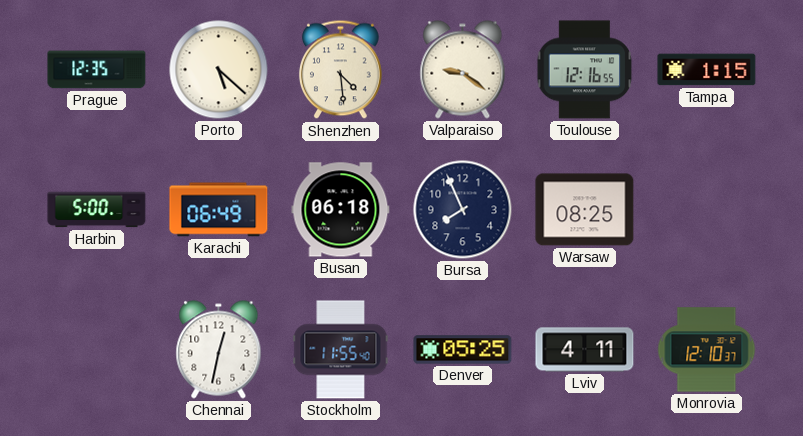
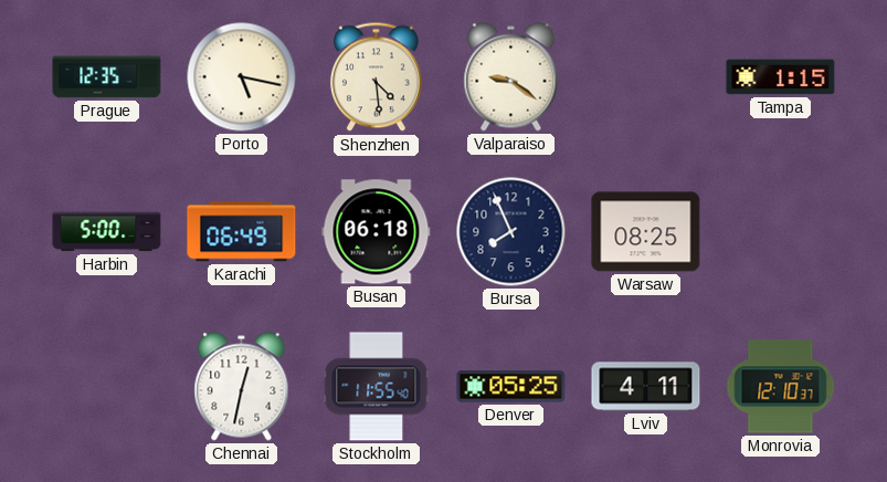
Porto: 5:22 -> 5:17
Toulouse: 12:16 -> none
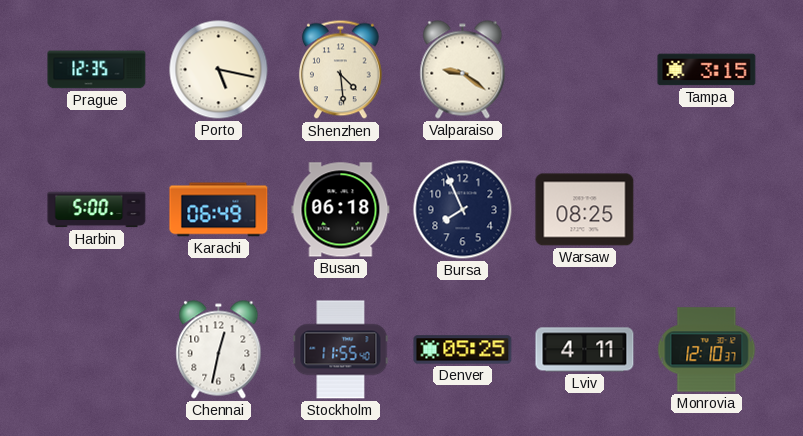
Tampa: 1:15 -> 3:15
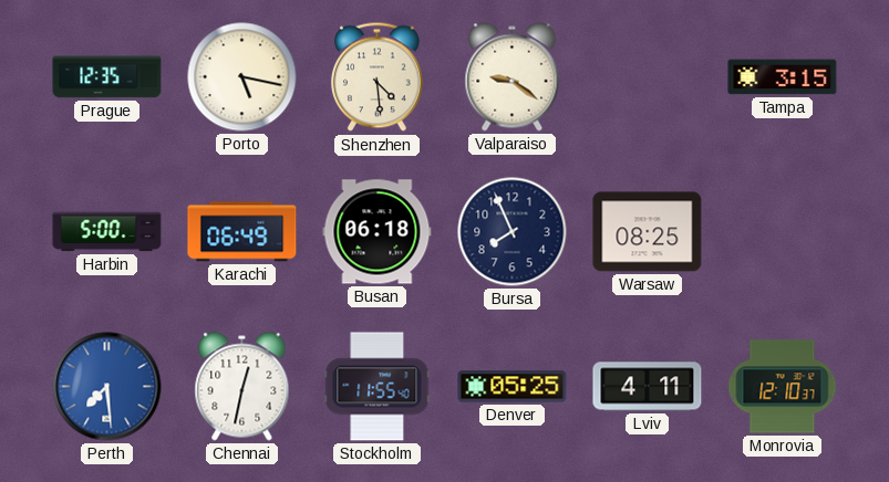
Perth: none -> 7:29
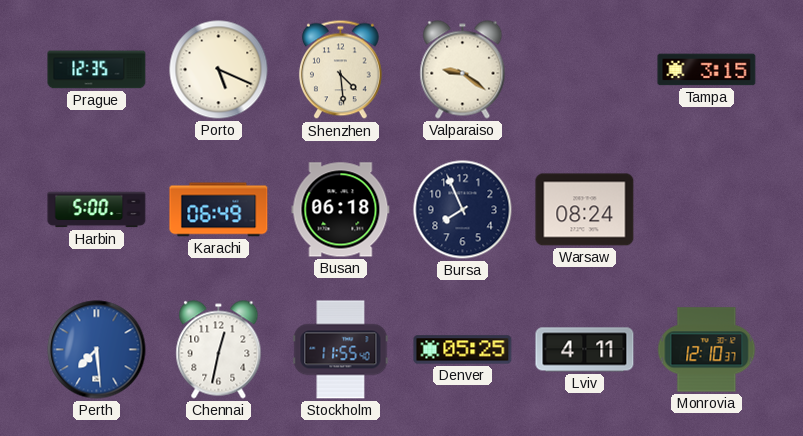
Porto: 5:17 -> 5:19
Warsaw: 08:25 -> 08:24
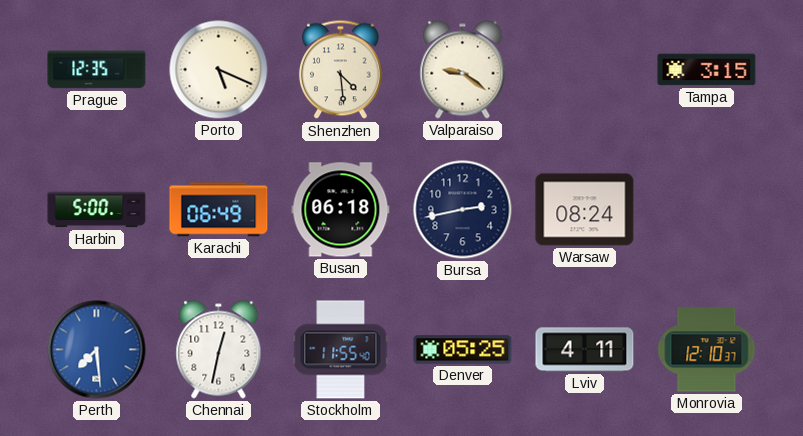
Bursa: 7:56 -> 2:43
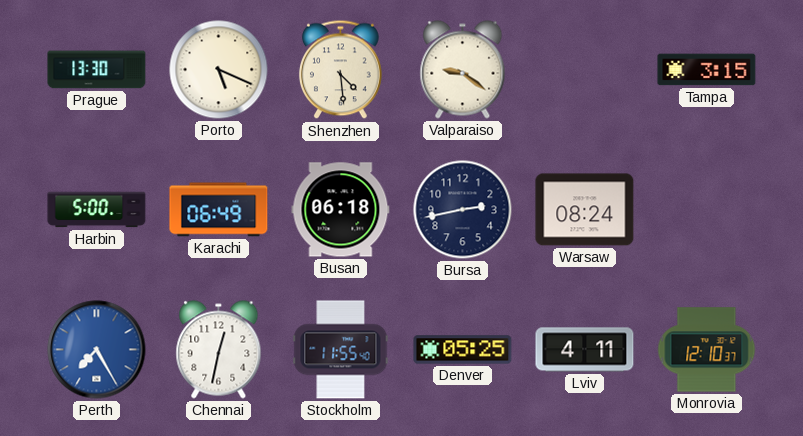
Prague: 12:35 -> 13:30
Perth: 7:29 -> 7:25
